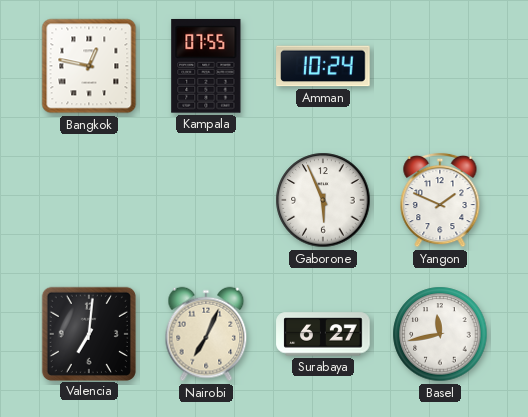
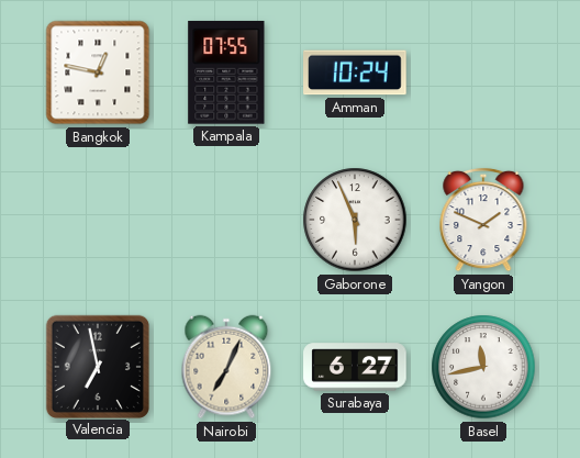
Valencia: 7:01 -> 6:58
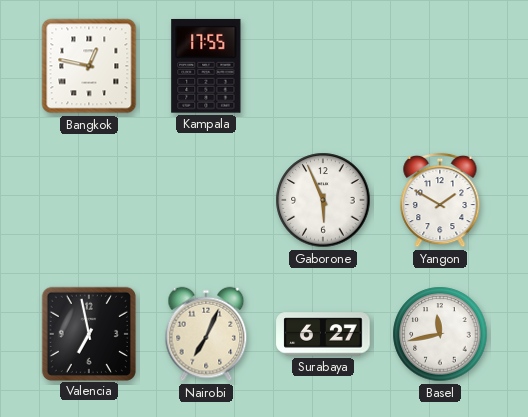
Kampala: 07:55 -> 17:55
Amman: 10:24 -> none
Yangon: 1:49 -> 1:50
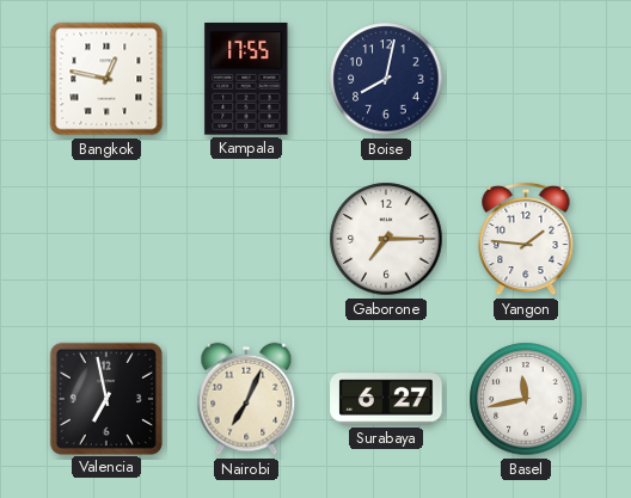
Boise: none -> 8:02
Gaborone: 5:56 -> 7:15
Yangon: 1:50 -> 1:46
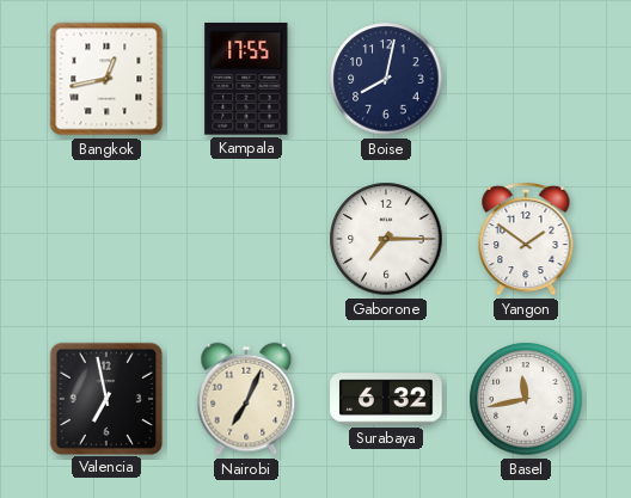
Bangkok: 12:47 -> 12:43
Yangon: 1:46 -> 1:51
Surabaya: 6:27 -> 6:32
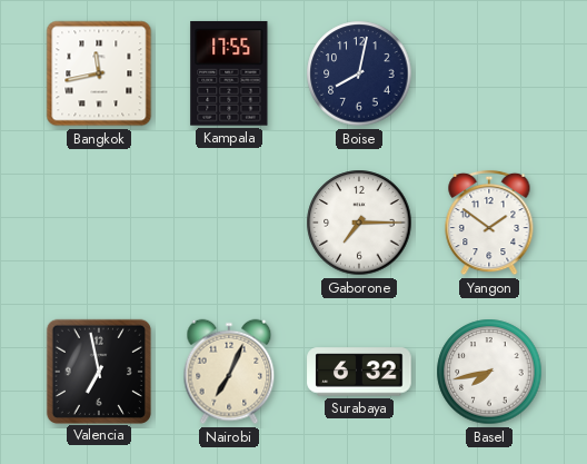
Bangkok: 12:43 -> 11:43
Basel: 11:43 -> 7:43
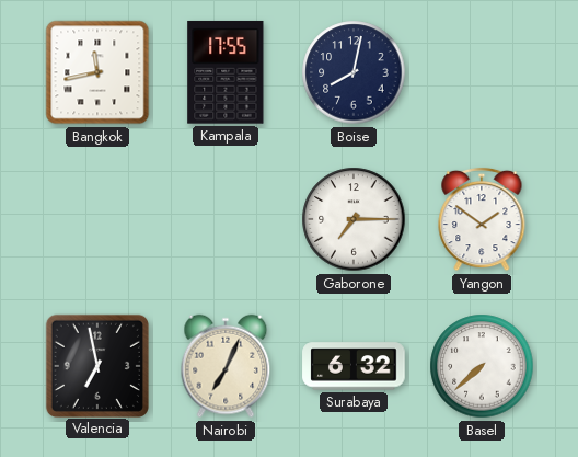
Basel: 7:43 -> 7:38
